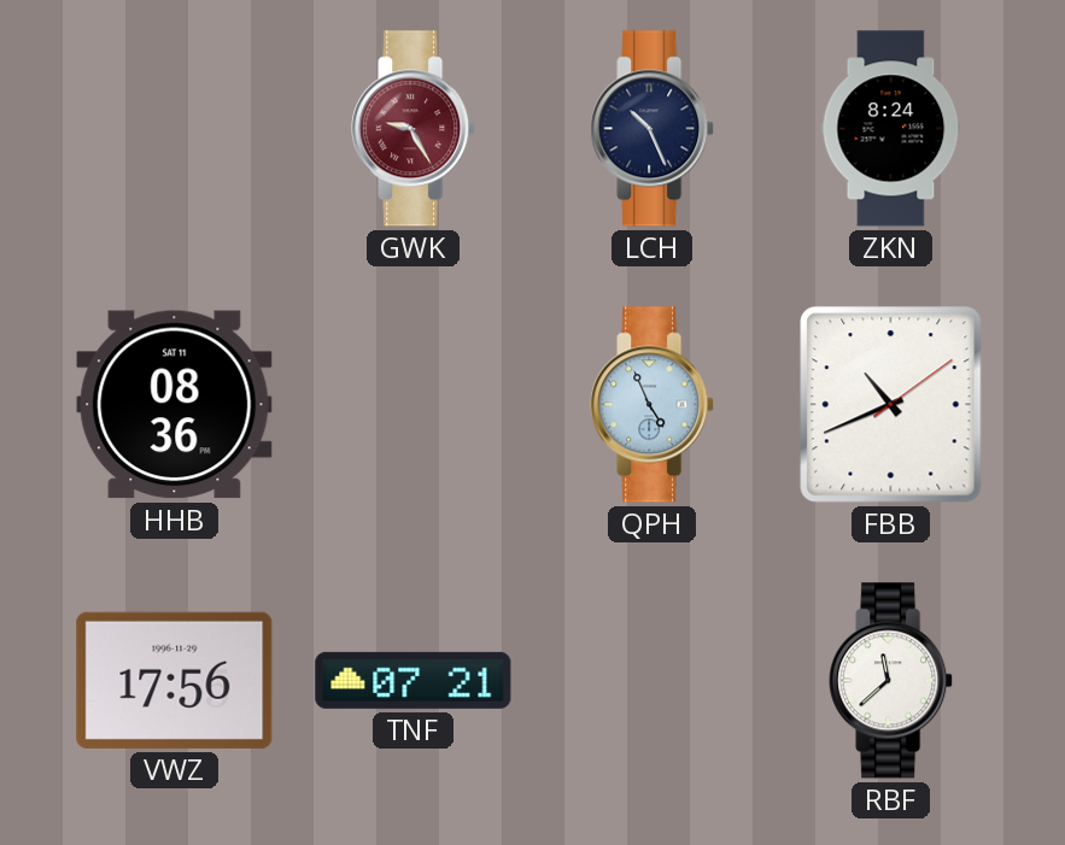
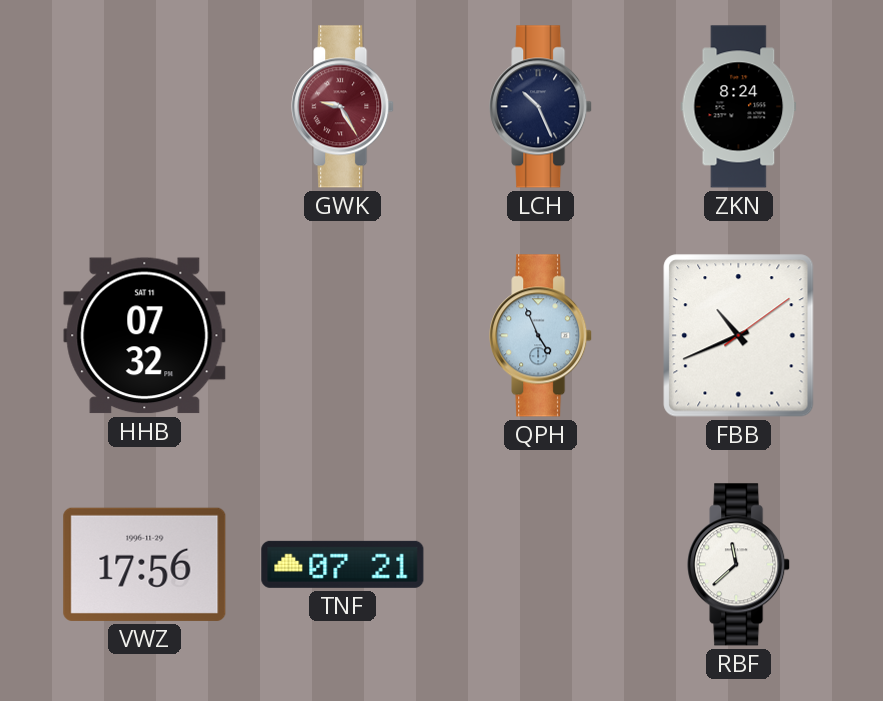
HHB: 08:36 -> 07:32
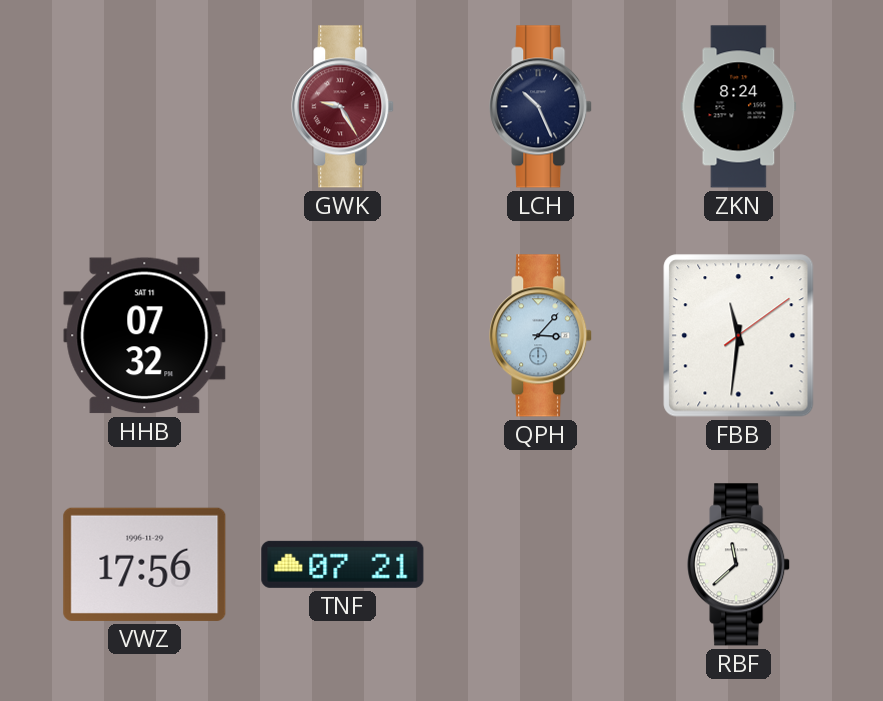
QPH: 4:56 -> 3:07
FBB: 10:41 -> 11:31
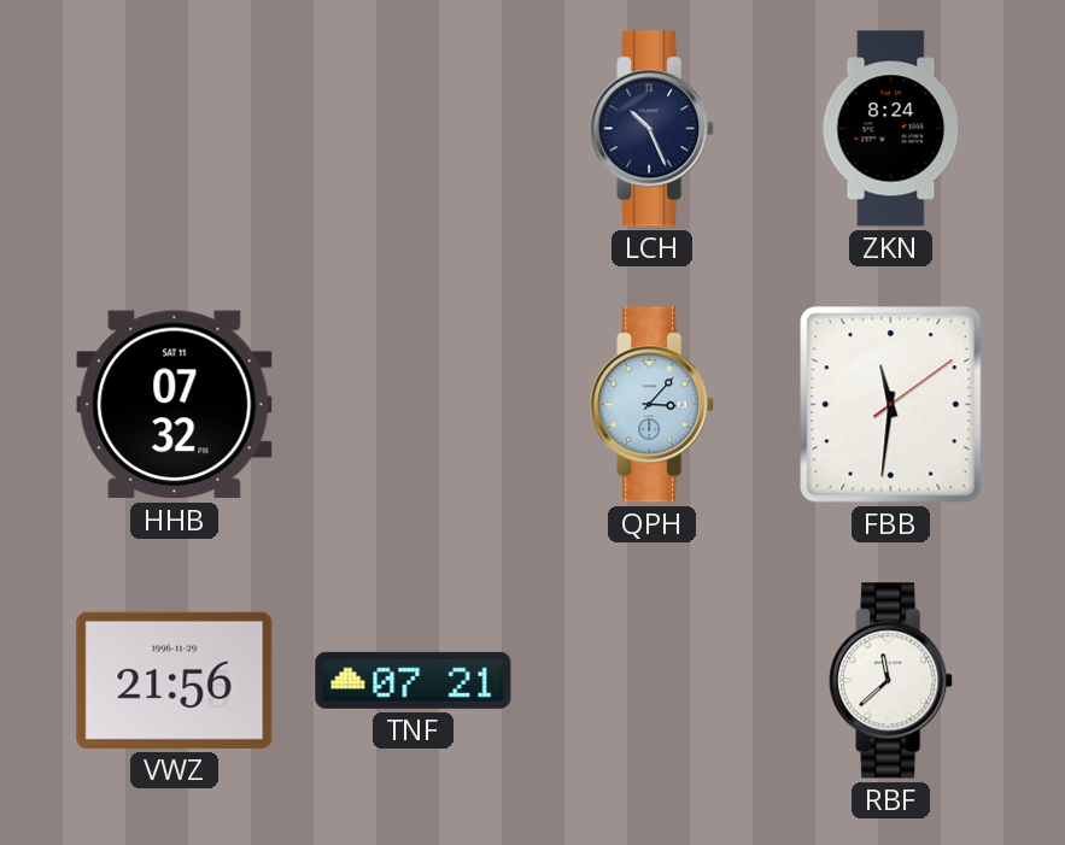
GWK: 9:25 -> none
VWZ: 17:56 -> 21:56
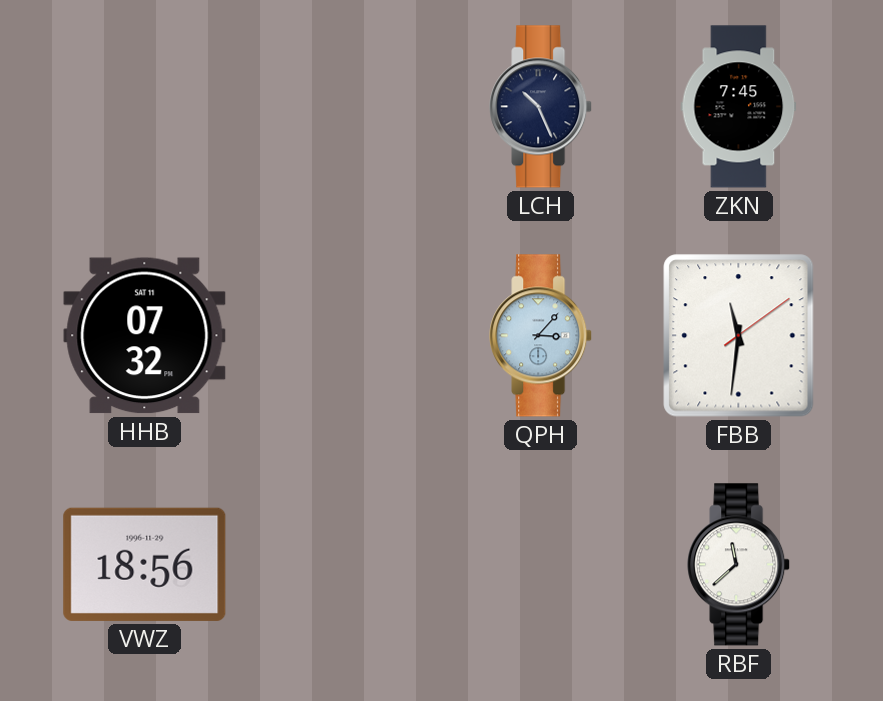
ZKN: 8:24 -> 7:45
VWZ: 21:56 -> 18:56
TNF: 07:21 -> none
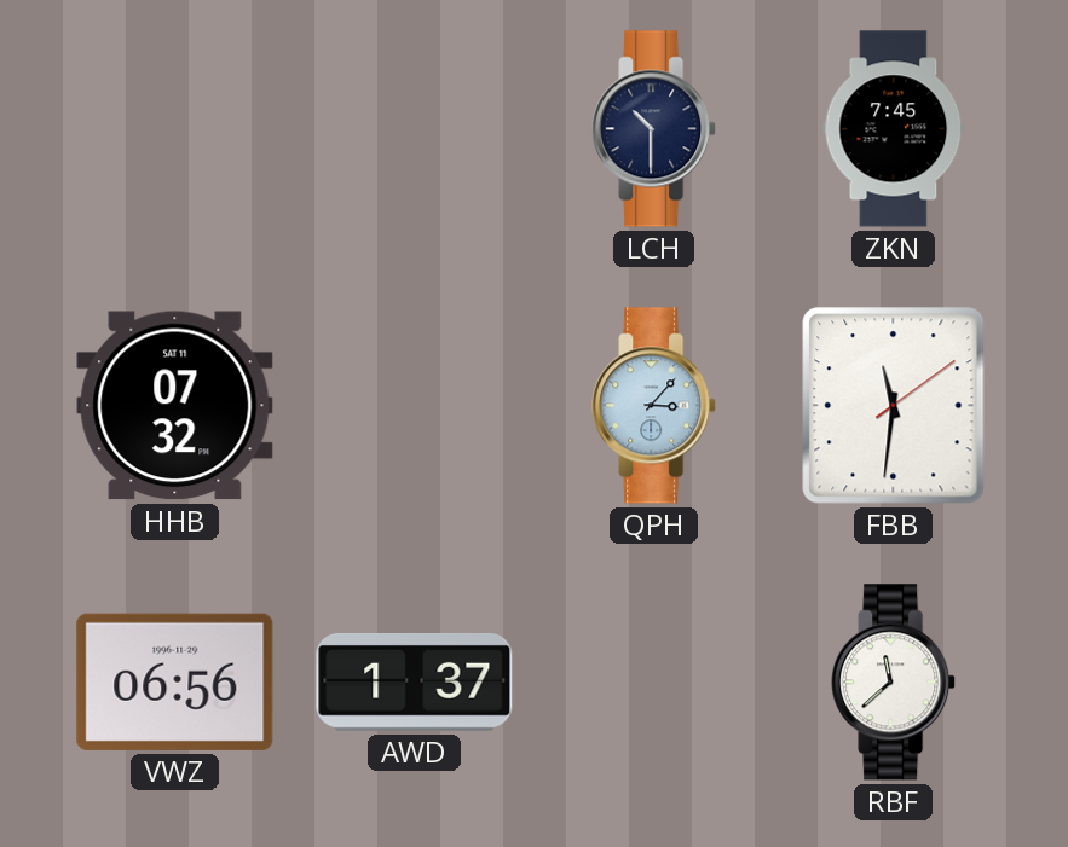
LCH: 10:26 -> 10:30
VWZ: 18:56 -> 06:56
AWD: none -> 1:37
